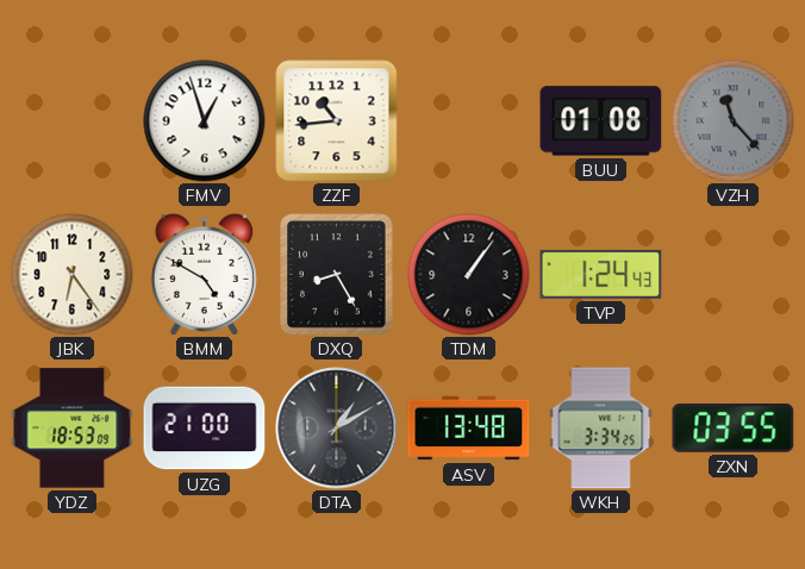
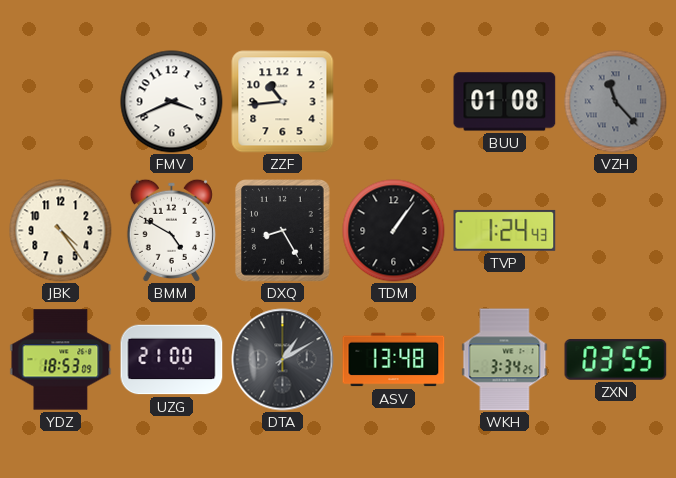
FMV: 12:57 -> 3:41
JBK: 6:24 -> 4:24
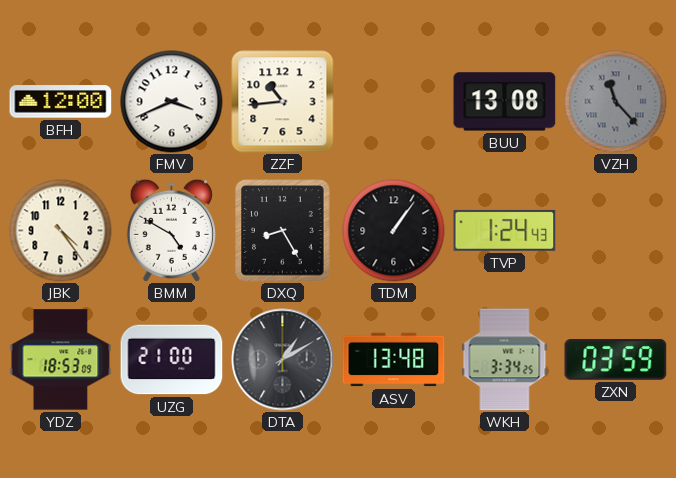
BFH: none -> 12:00
BUU: 01:08 -> 13:08
ZXN: 03:55 -> 03:59
